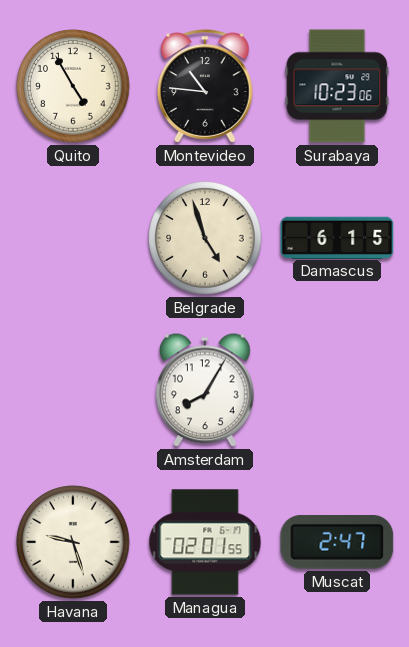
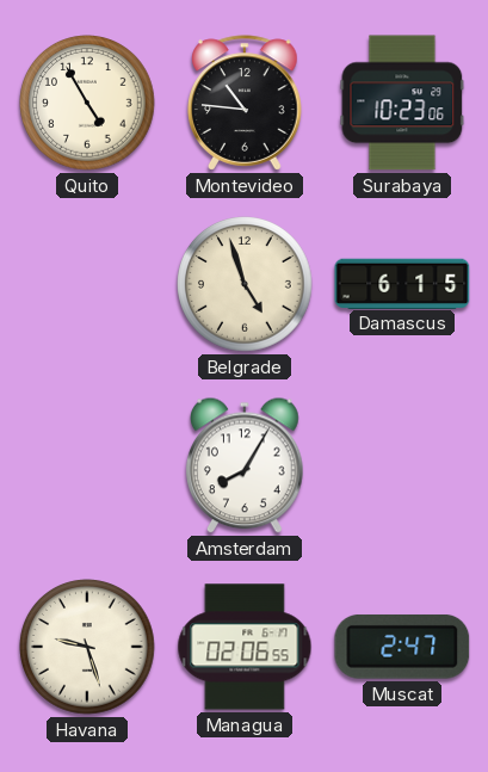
Managua: 02:01 -> 02:06
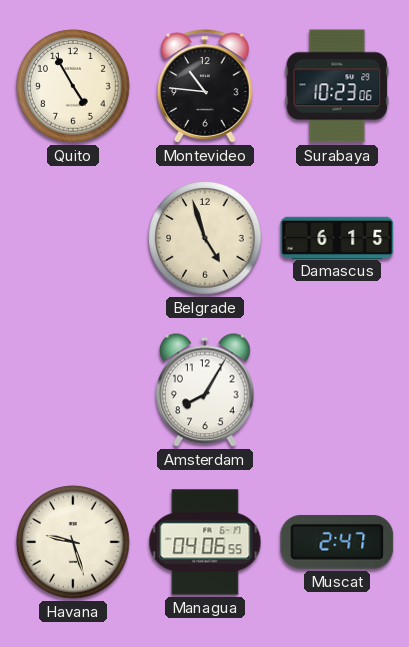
Managua: 02:06 -> 04:06
